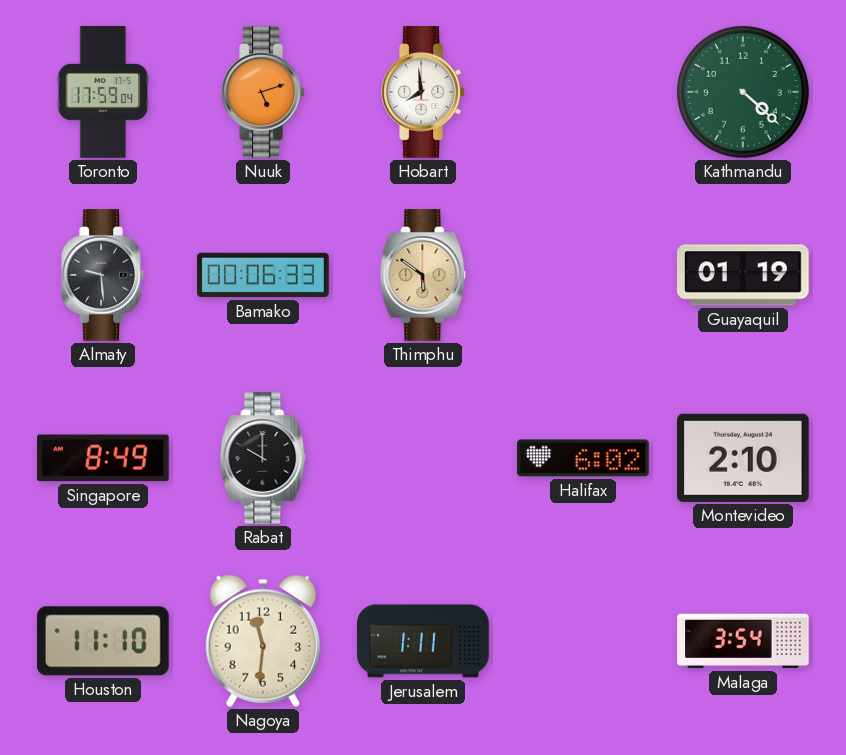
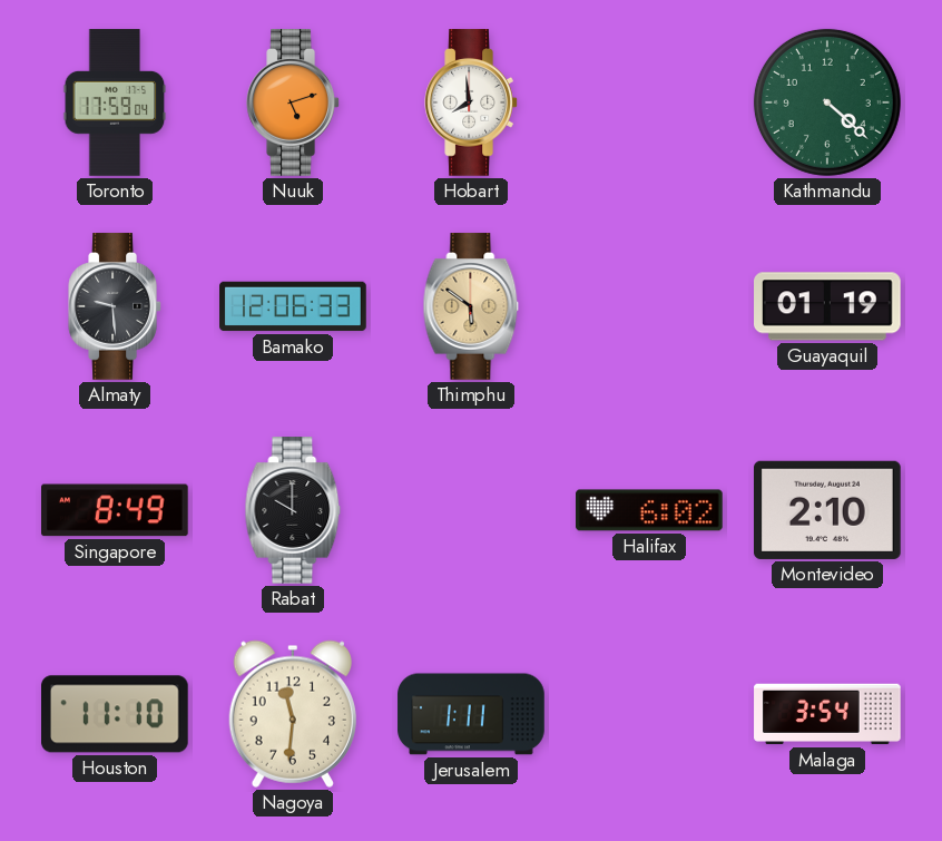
Bamako: 00:06 -> 12:06
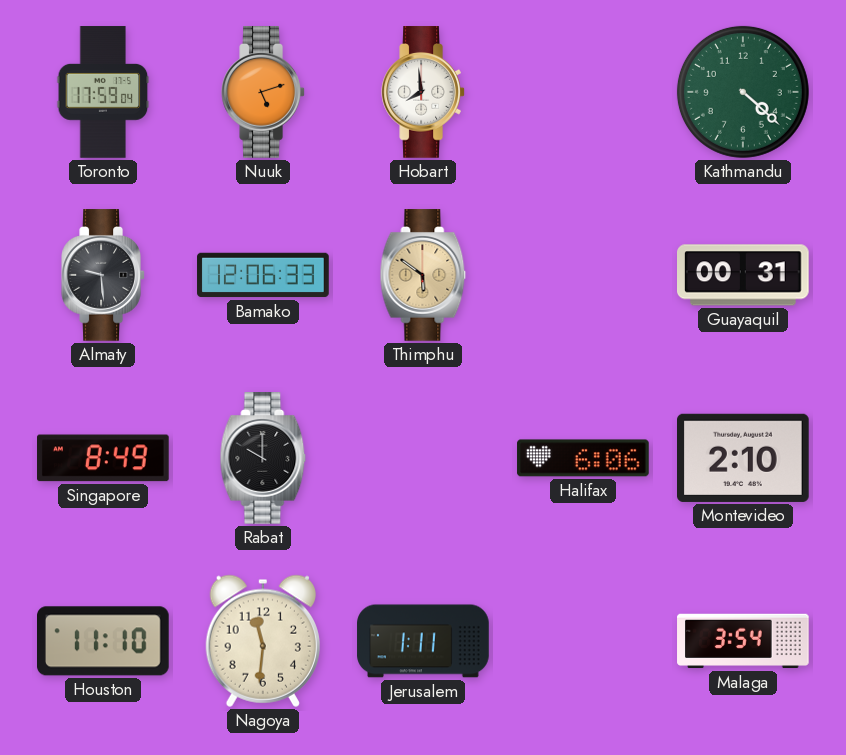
Guayaquil: 01:19 -> 00:31
Halifax: 6:02 -> 6:06
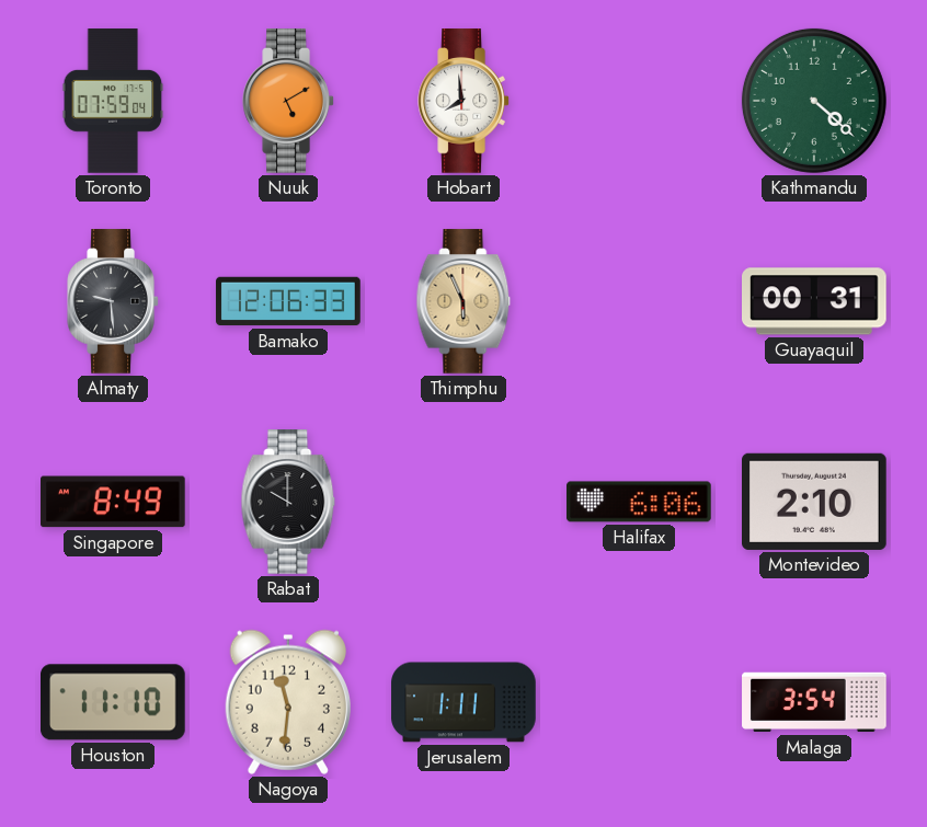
Toronto: 17:59 -> 07:59
Nuuk: 5:12 -> 5:10
Thimphu: 5:51 -> 5:56
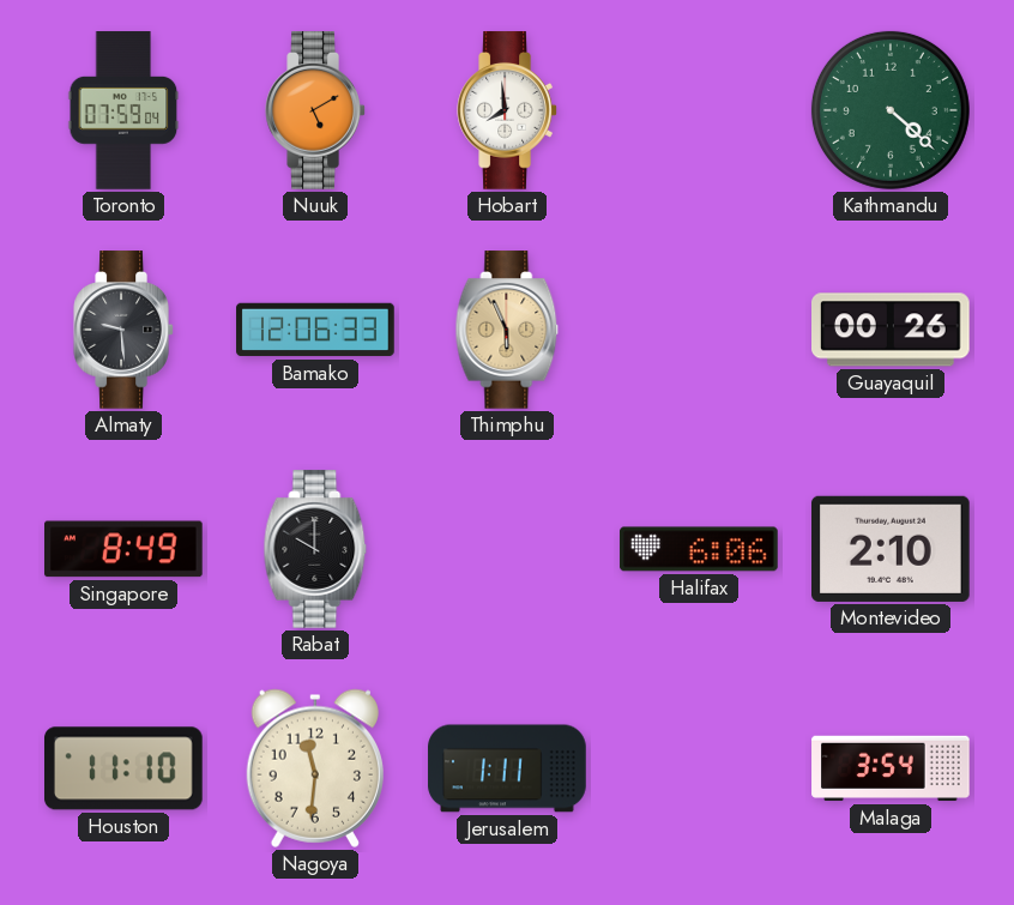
Guayaquil: 00:31 -> 00:26
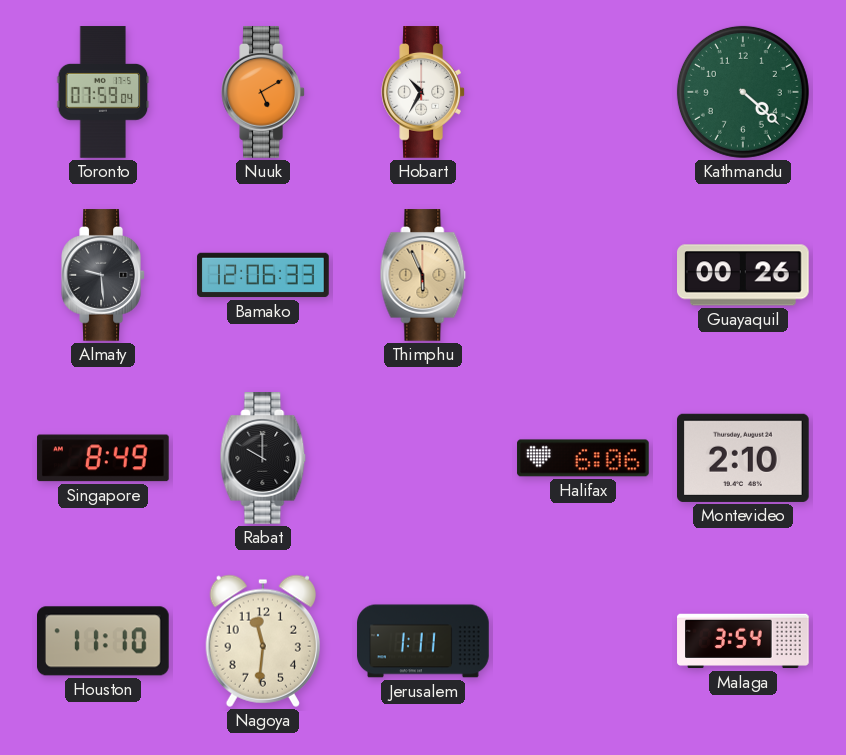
Hobart: 7:59 -> 10:35
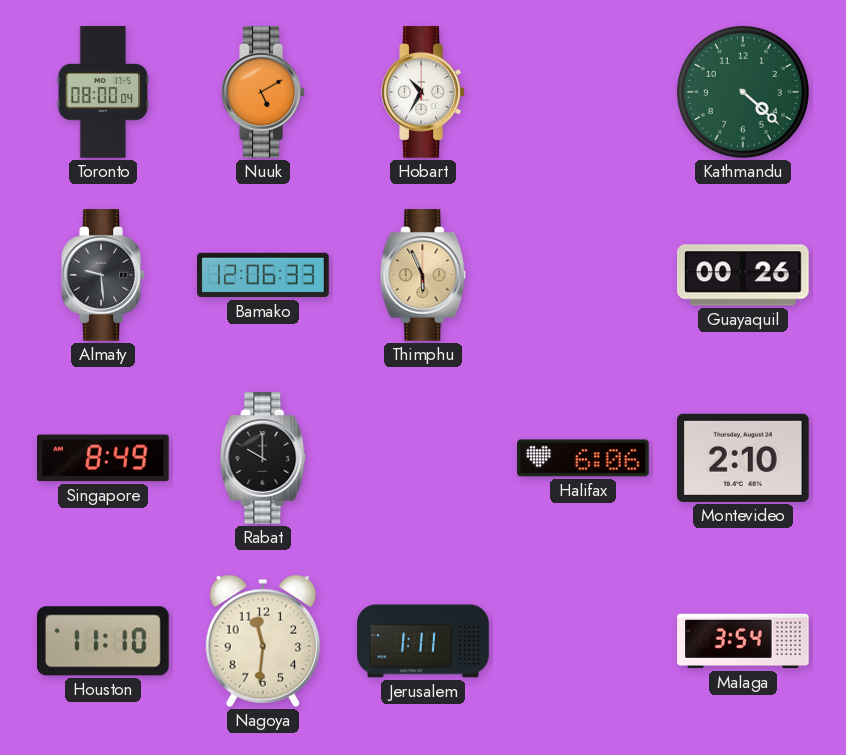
Toronto: 07:59 -> 08:00
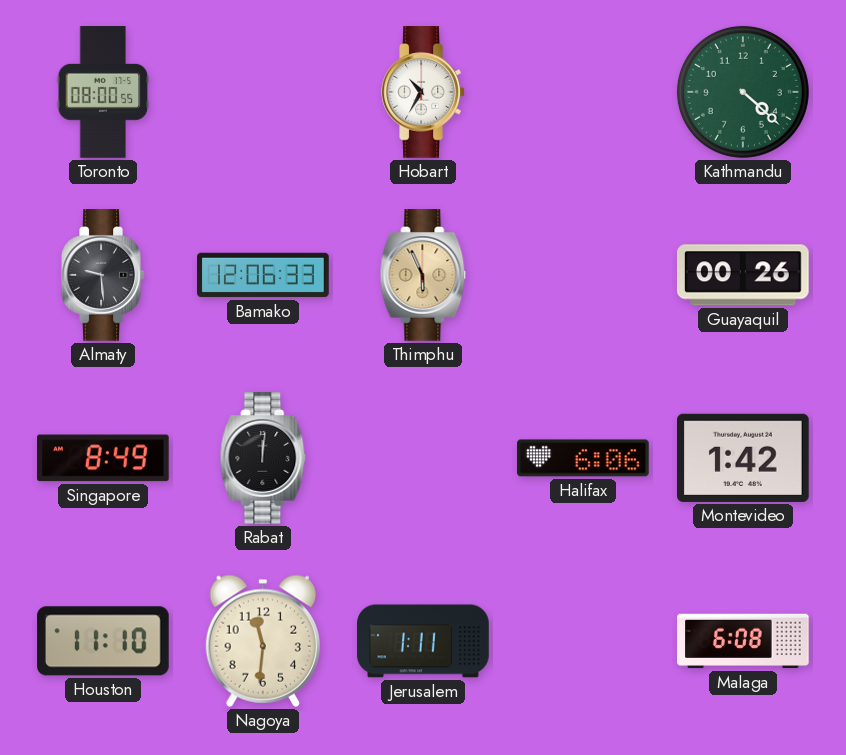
Toronto: 08:00:04 -> 08:00:55
Nuuk: 5:10 -> none
Rabat: 10:00 -> 12:01
Montevideo: 2:10 -> 1:42
Malaga: 3:54 -> 6:08
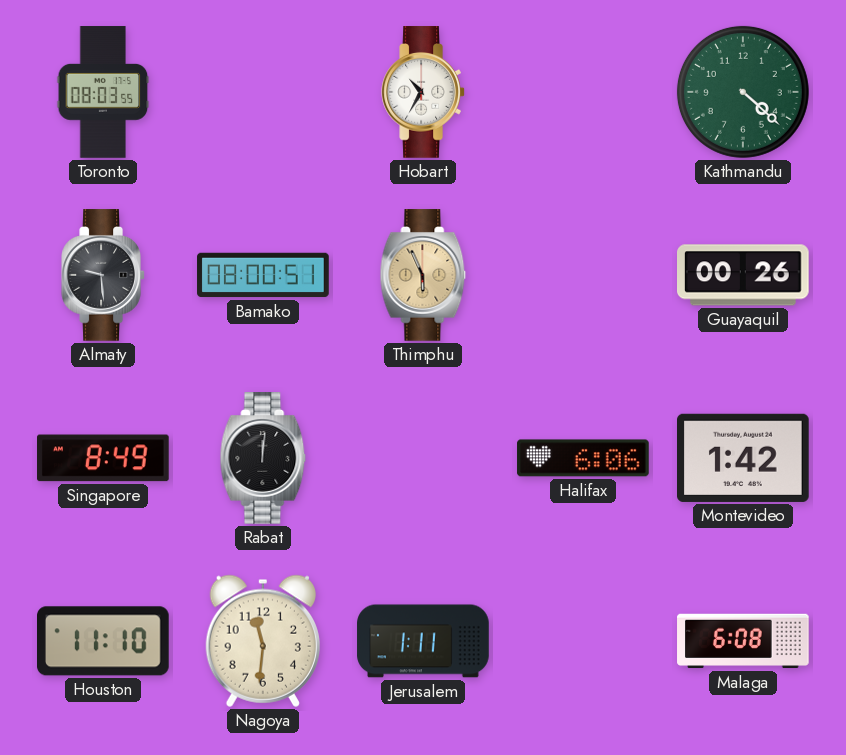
Toronto: 08:00 -> 08:03
Bamako: 12:06 -> 08:00
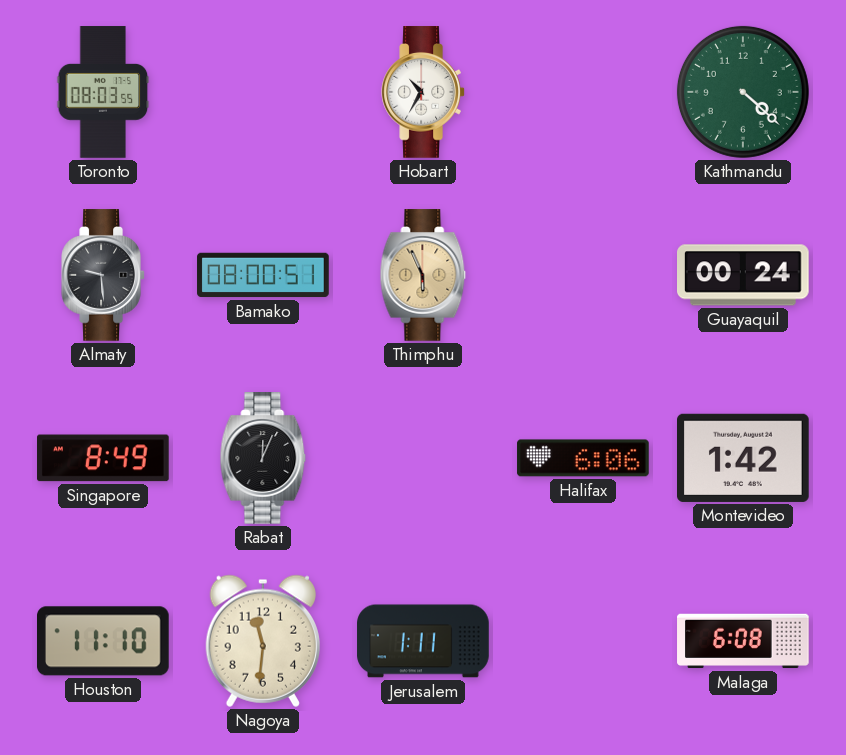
Guayaquil: 00:26 -> 00:24
Rabat: 12:01 -> 12:04
